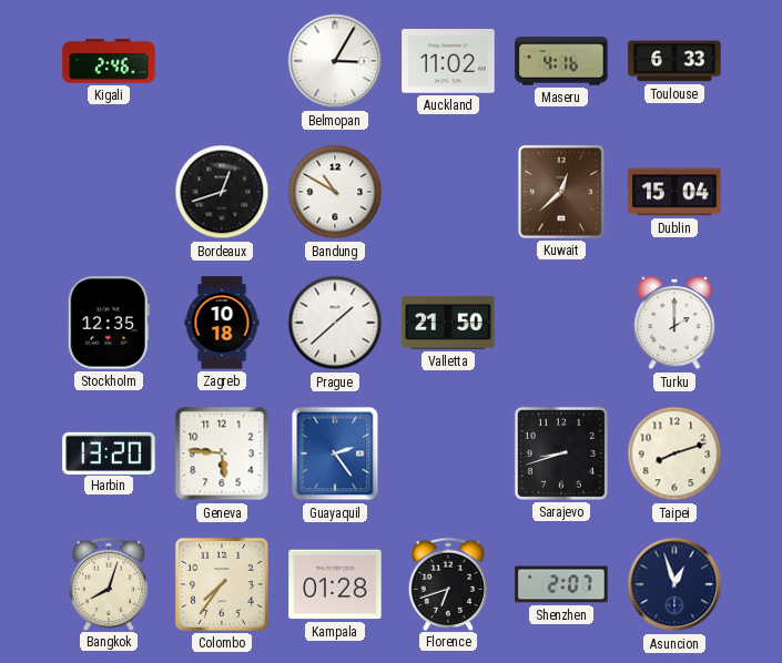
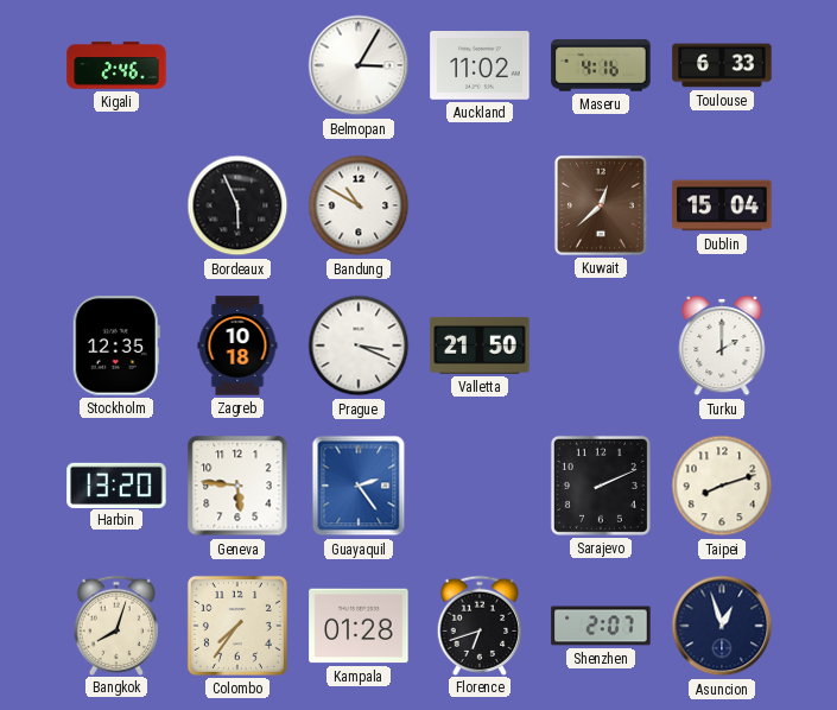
Bordeaux: 12:42 -> 5:56
Prague: 1:38 -> 3:19
Sarajevo: 8:42 -> 2:11
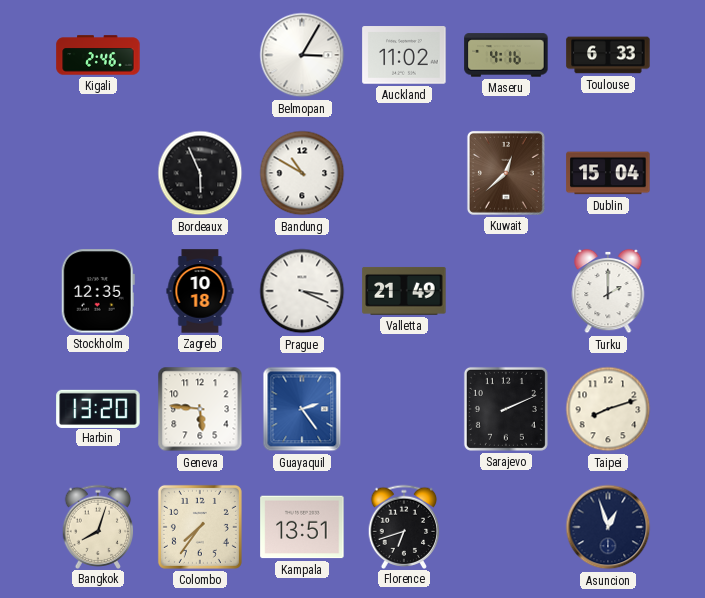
Valletta: 21:50 -> 21:49
Kampala: 01:28 -> 13:51
Shenzhen: 2:07 -> none
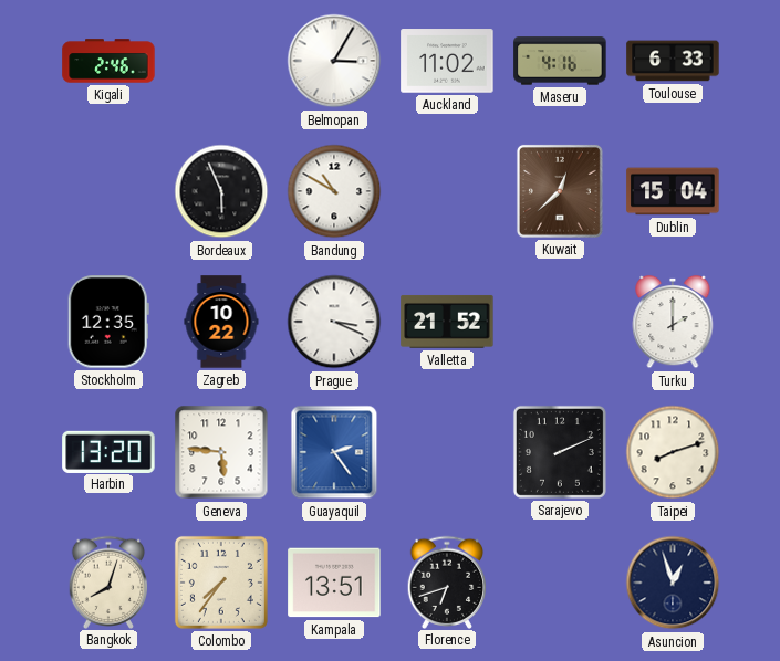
Zagreb: 10:18 -> 10:22
Valletta: 21:49 -> 21:52
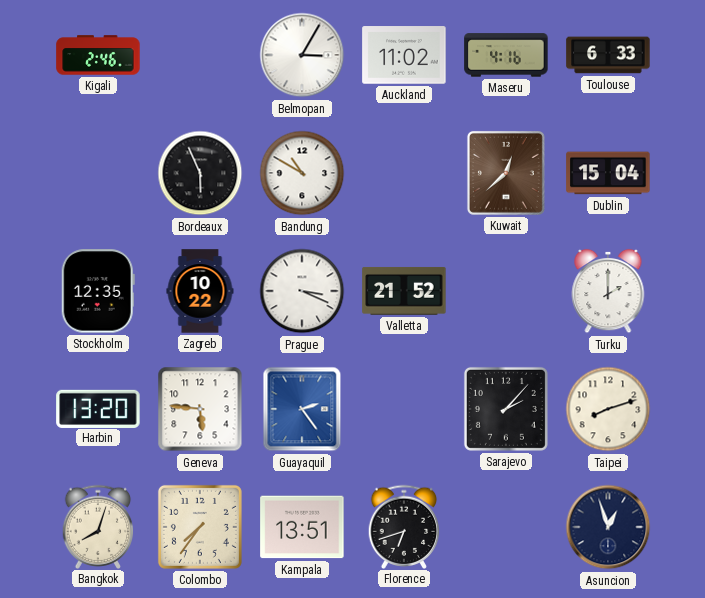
Sarajevo: 2:11 -> 2:07
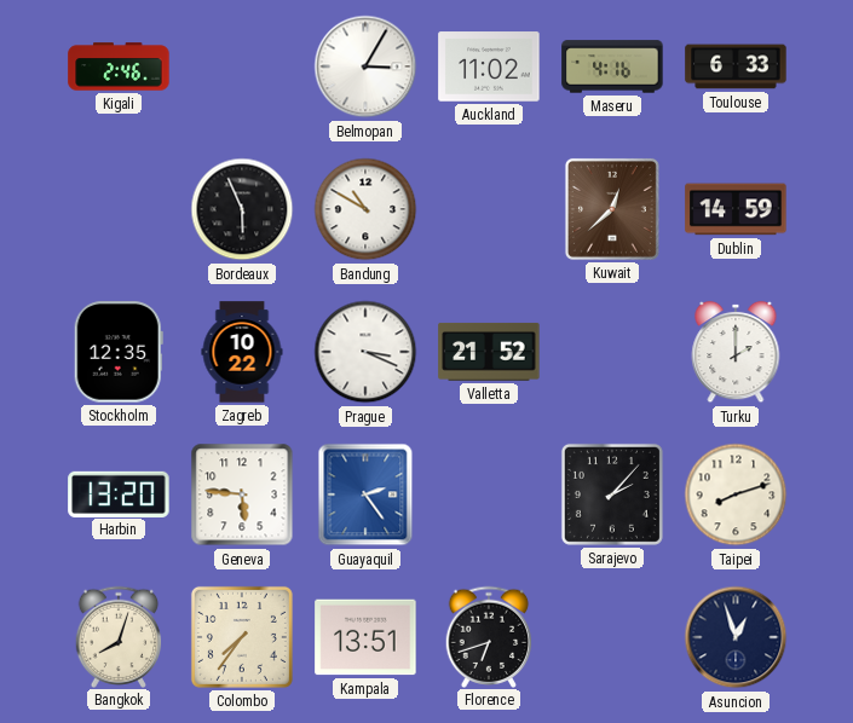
Dublin: 15:04 -> 14:59
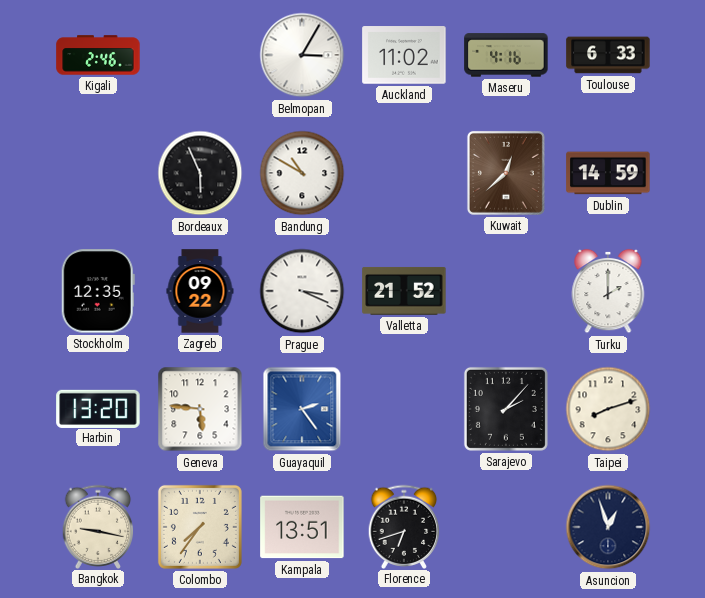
Zagreb: 10:22 -> 09:22
Bangkok: 8:03 -> 9:17
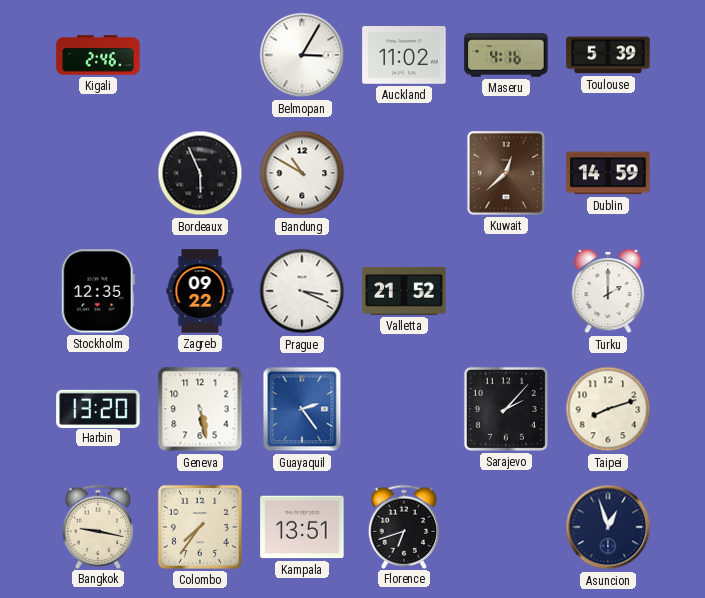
Toulouse: 6:33 -> 5:39
Geneva: 5:46 -> 5:28
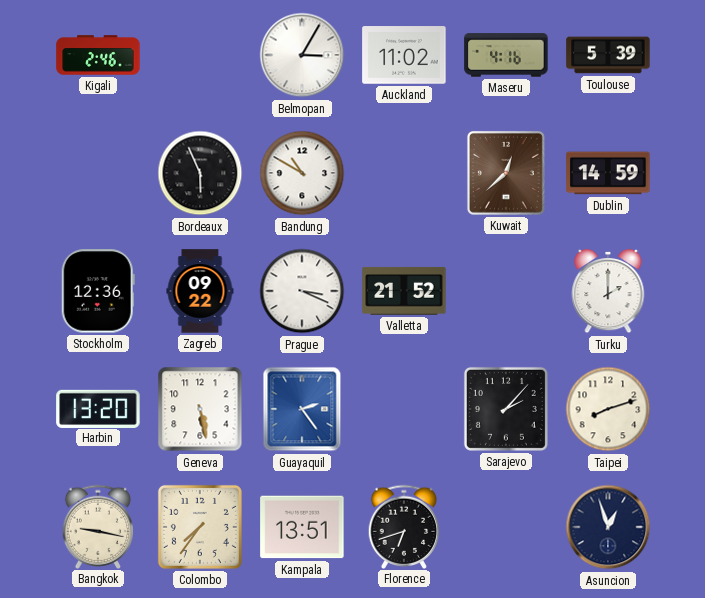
Stockholm: 12:35 -> 12:36
